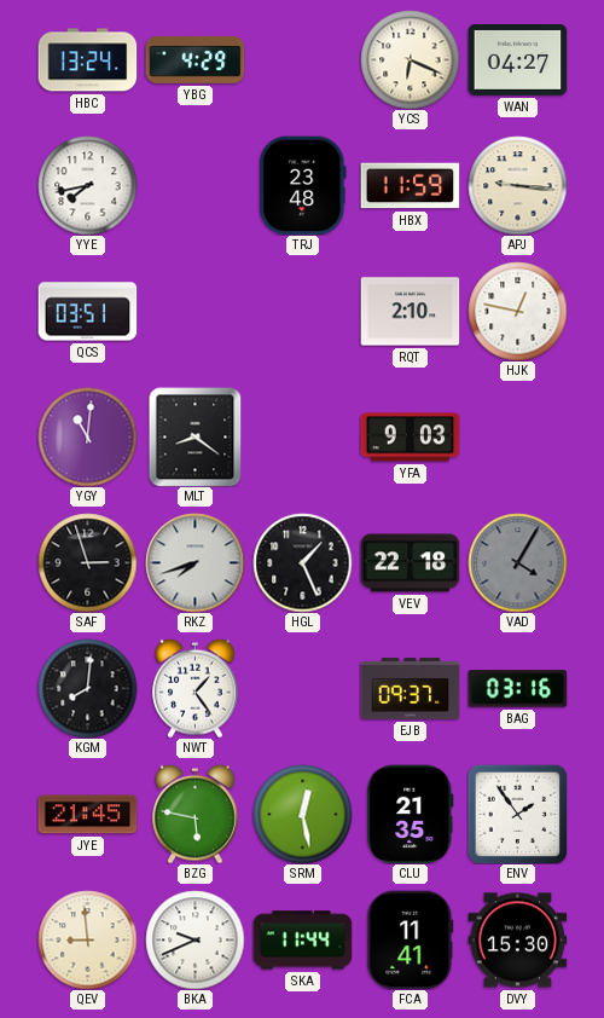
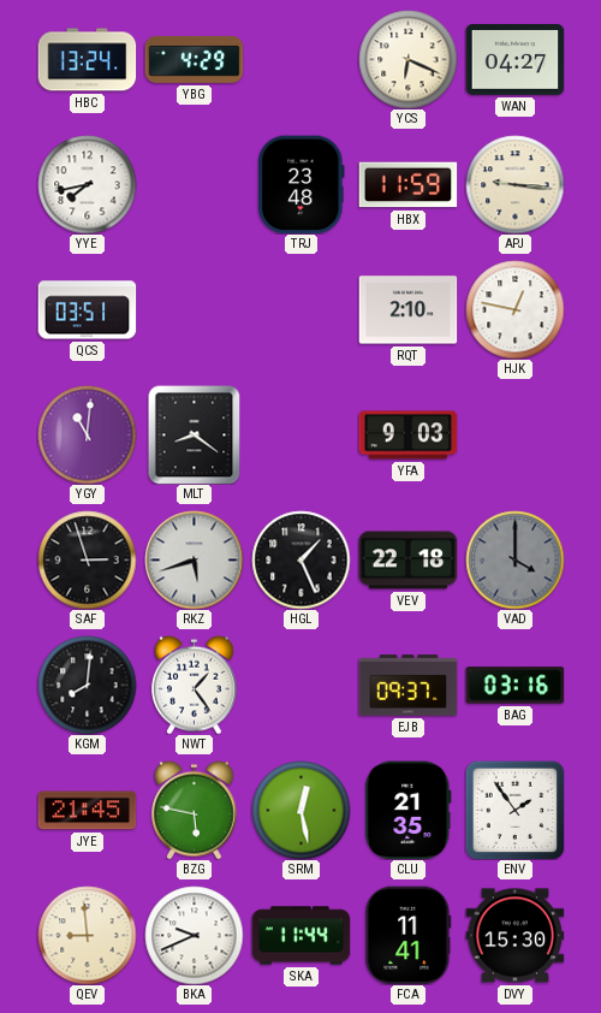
RKZ: 7:42 -> 5:42
VAD: 4:05 -> 4:00
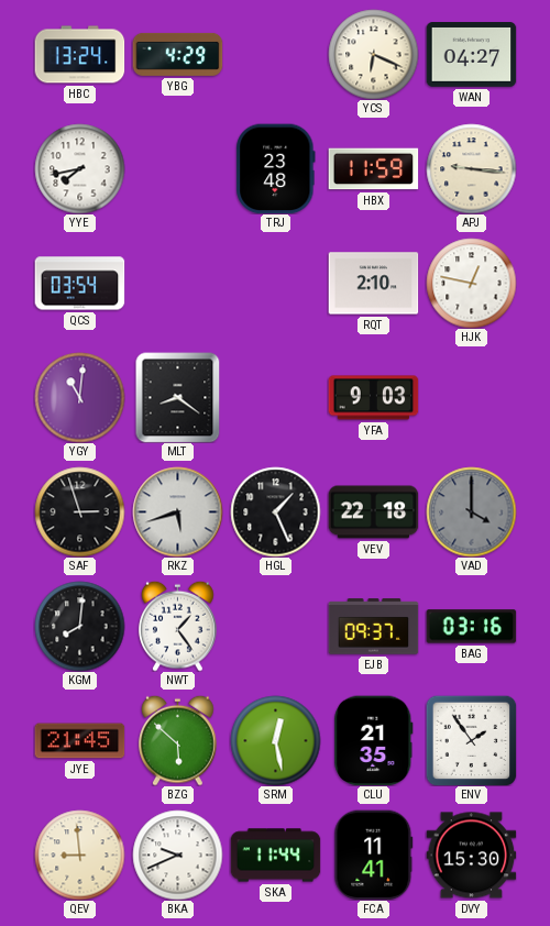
QCS: 03:51 -> 03:54
BZG: 5:47 -> 5:52
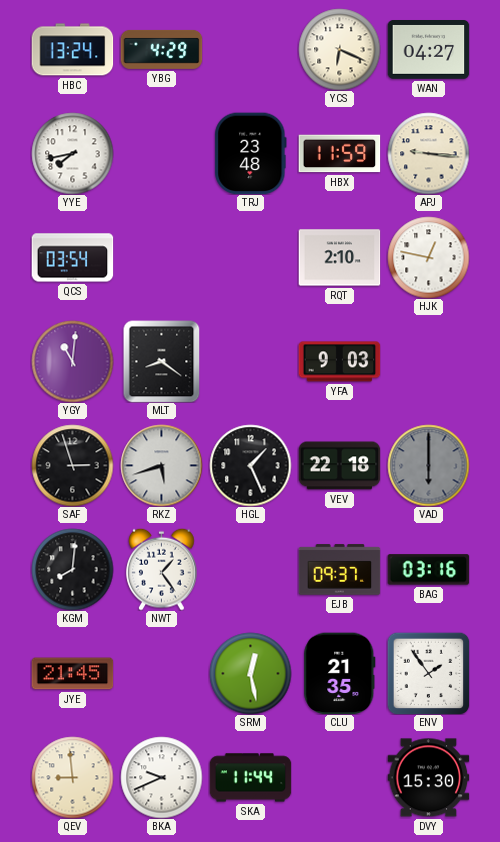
VAD: 4:00 -> 6:00
BZG: 5:52 -> none
FCA: 11:41 -> none
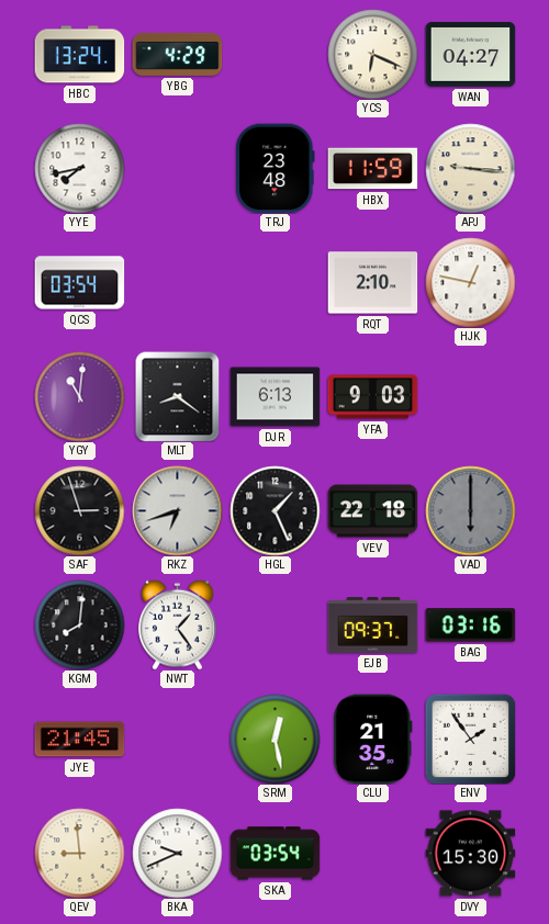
DJR: none -> 6:13
RKZ: 5:42 -> 6:42
SKA: 11:44 -> 03:54
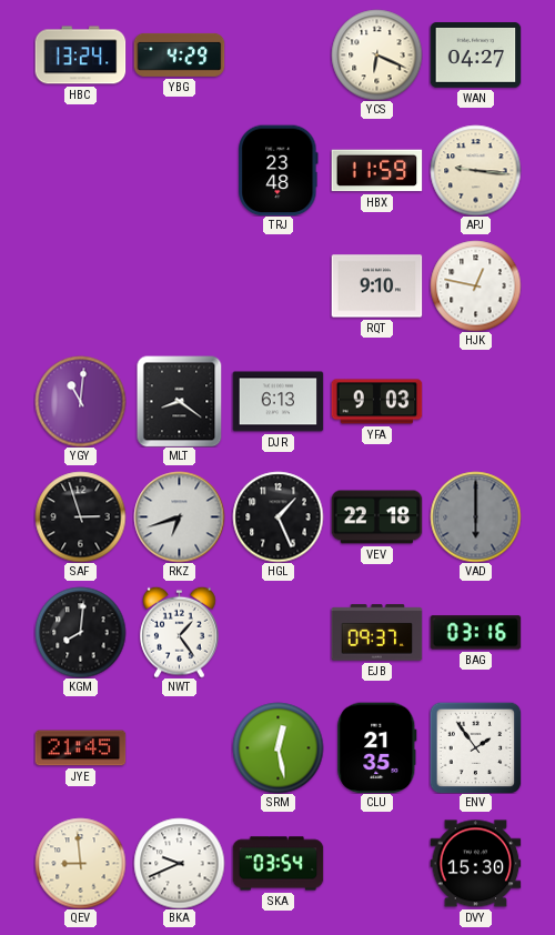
YYE: 7:43 -> none
QCS: 03:54 -> none
RQT: 2:10 -> 9:10
